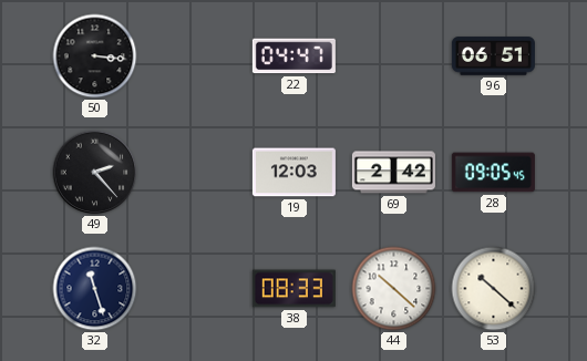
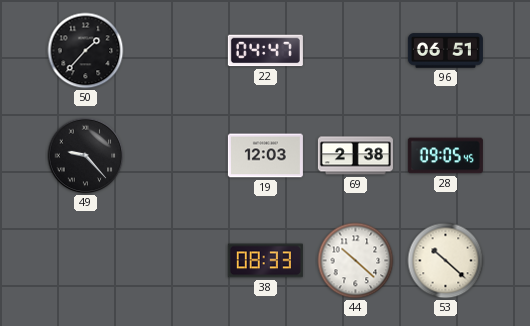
50: 3:16 -> 1:37
49: 2:23 -> 9:23
69: 2:42 -> 2:38
32: 11:27 -> none
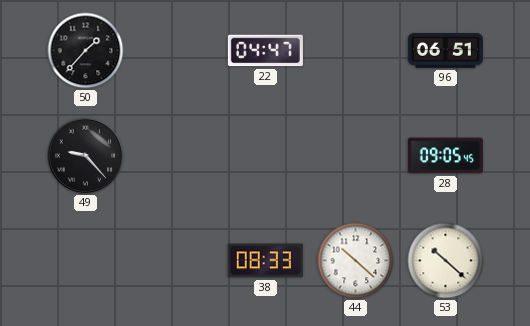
19: 12:03 -> none
69: 2:38 -> none
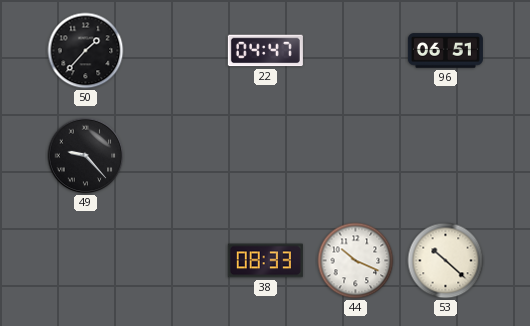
28: 09:05 -> none
44: 10:22 -> 10:19
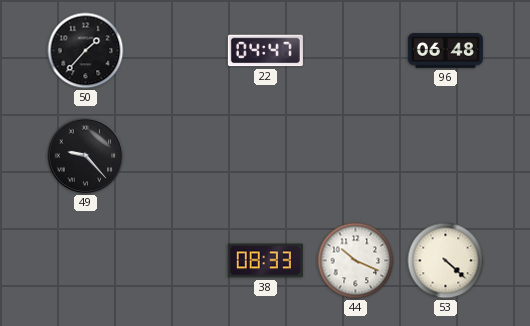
96: 06:51 -> 06:48
53: 10:22 -> 4:22
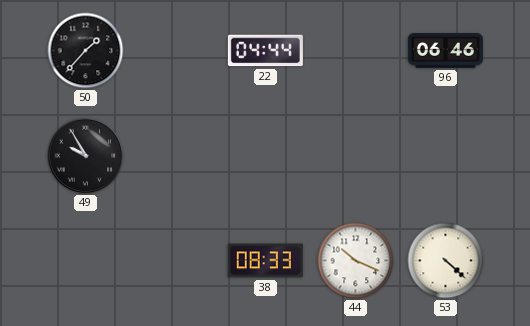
22: 04:47 -> 04:44
96: 06:48 -> 06:46
49: 9:23 -> 9:55
